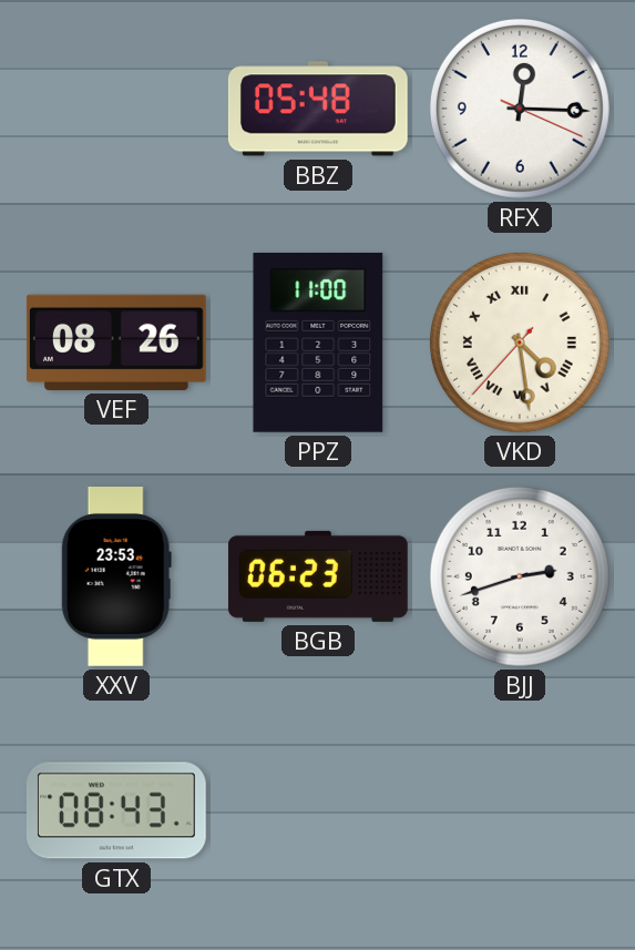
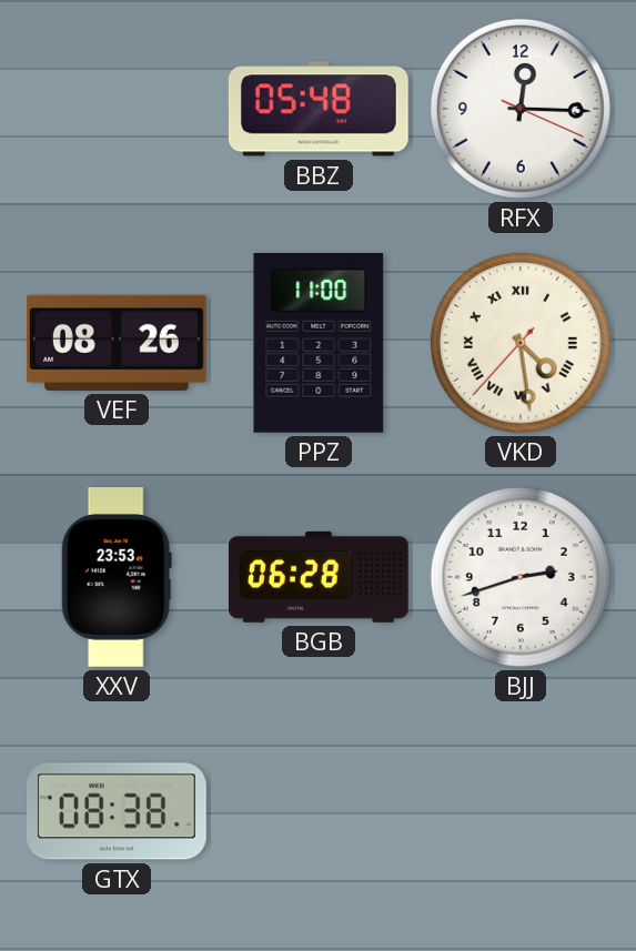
BGB: 06:23 -> 06:28
GTX: 08:43 -> 08:38
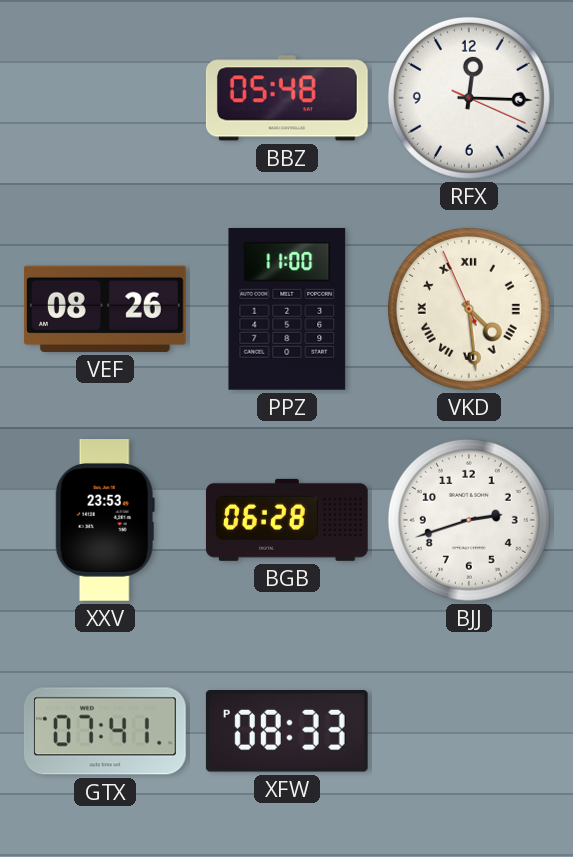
VKD: 4:28:37 -> 4:28:56
GTX: 08:38 -> 07:41
XFW: none -> 08:33
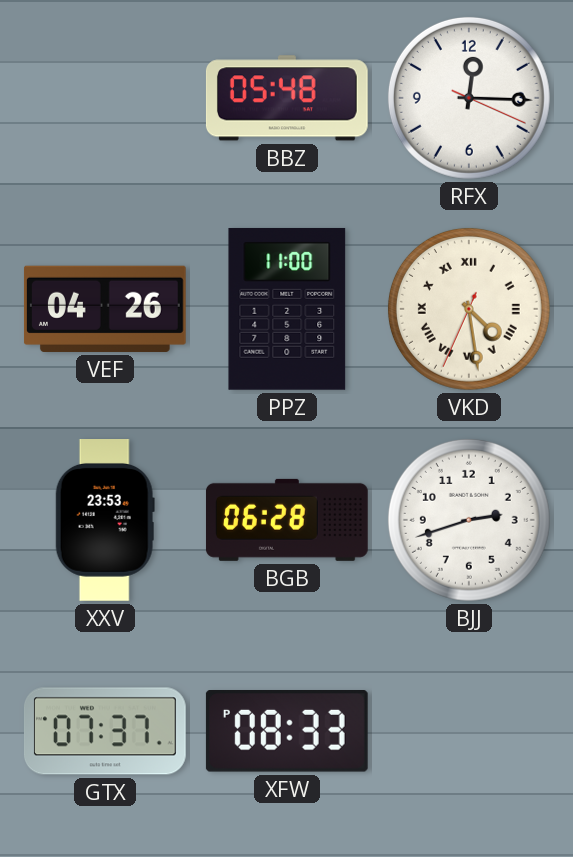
VEF: 08:26 -> 04:26
VKD: 4:28:56 -> 4:28:34
GTX: 07:41 -> 07:37
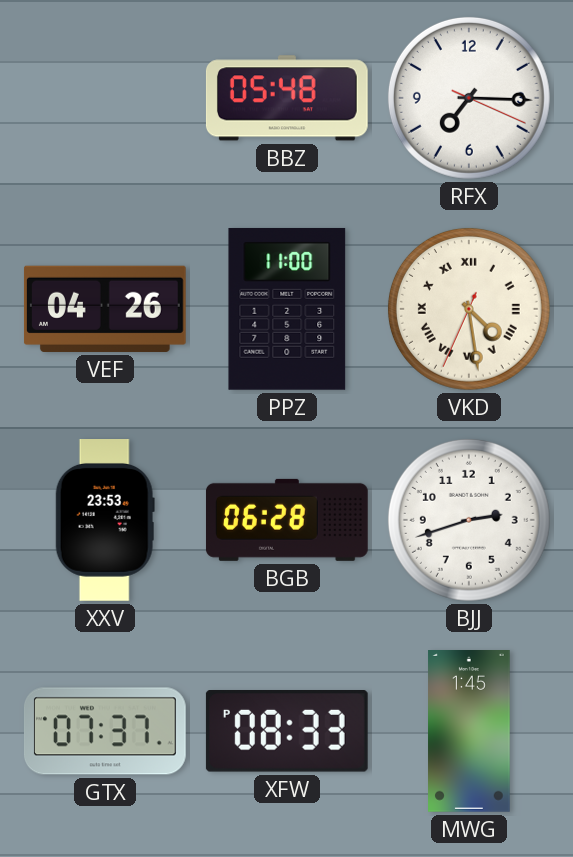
RFX: 12:15 -> 7:15
MWG: none -> 1:45
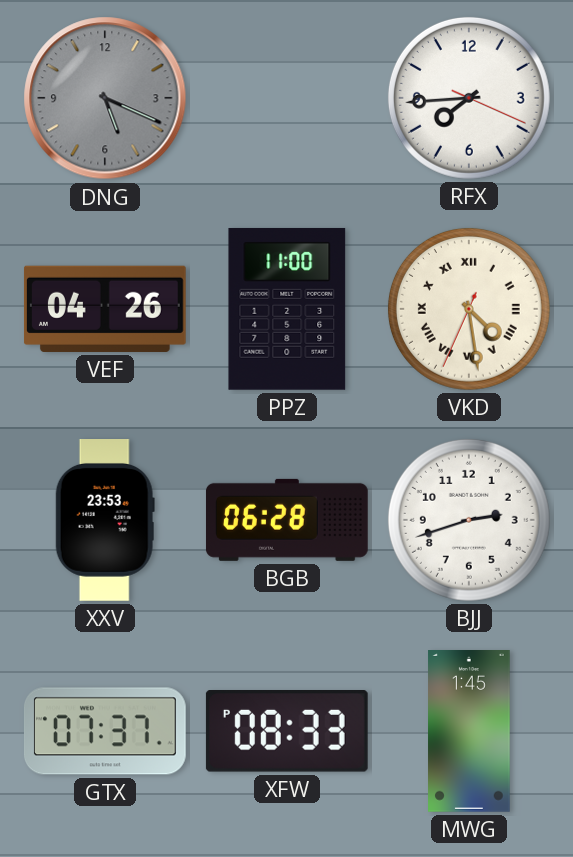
DNG: none -> 5:19
BBZ: 05:48 -> none
RFX: 7:15 -> 7:44
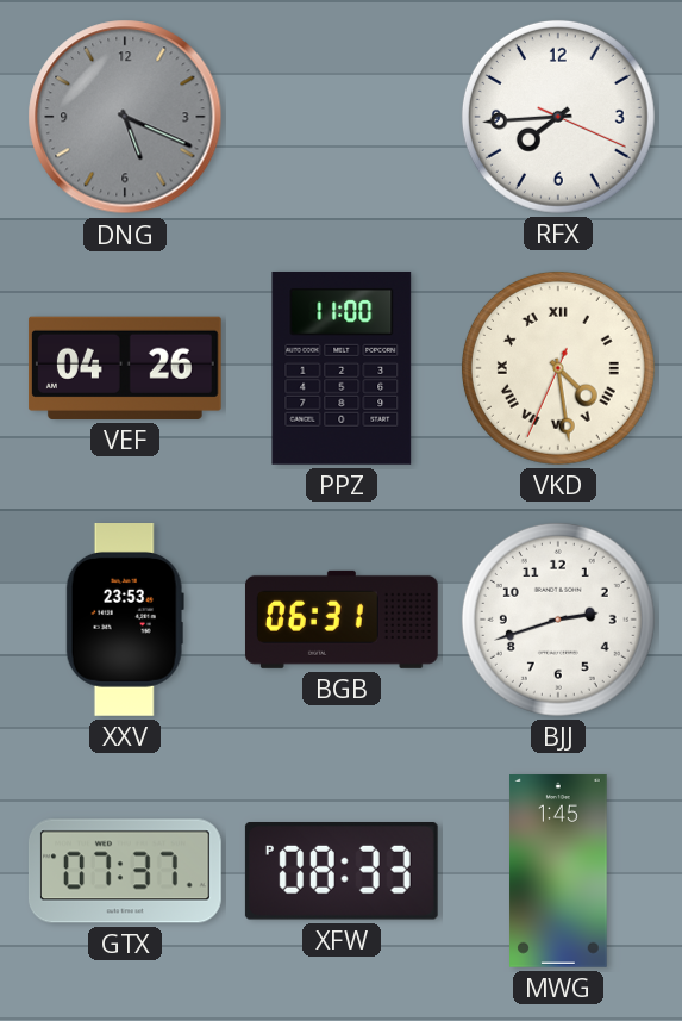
BGB: 06:28 -> 06:31
